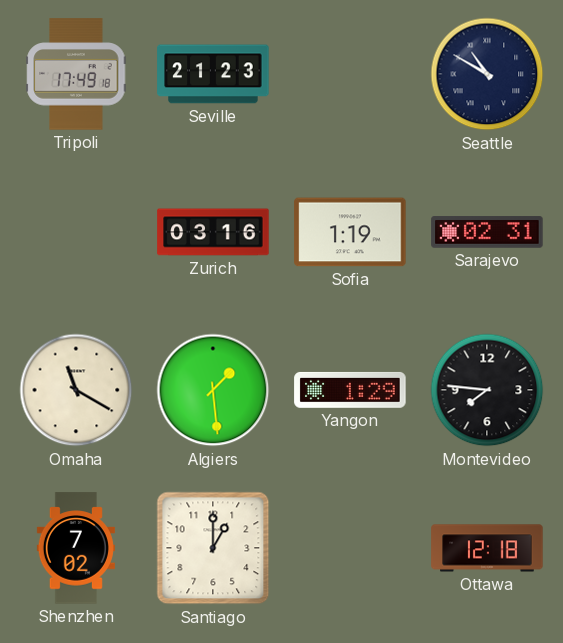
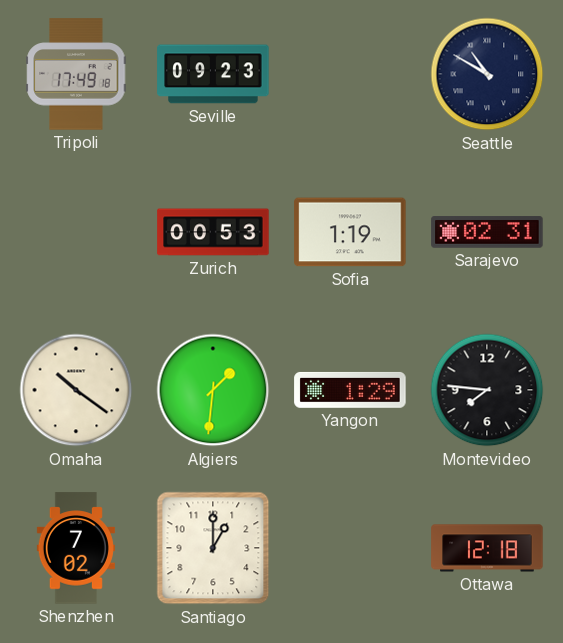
Seville: 21:23 -> 09:23
Zurich: 03:16 -> 00:53
Omaha: 11:20 -> 10:21
Algiers: 1:29 -> 1:31
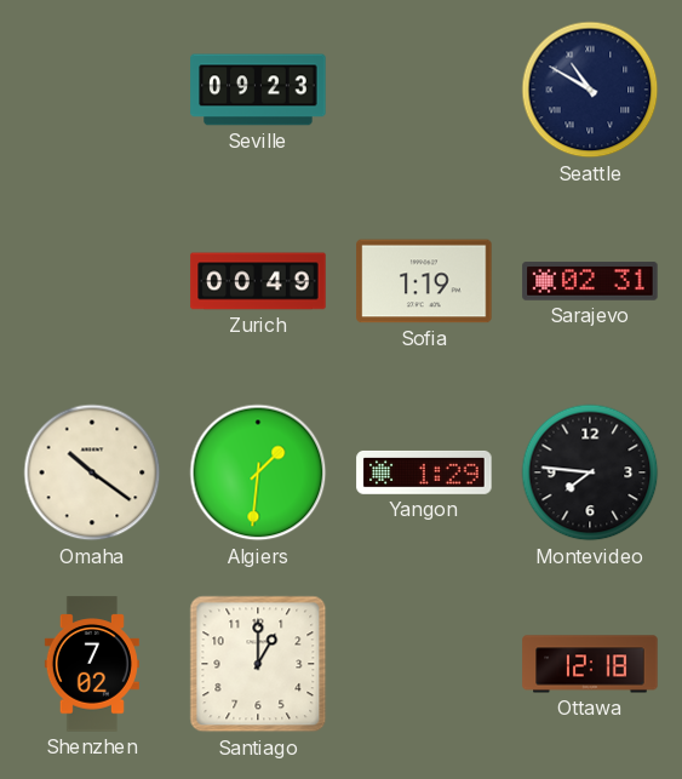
Tripoli: 17:49 -> none
Zurich: 00:53 -> 00:49
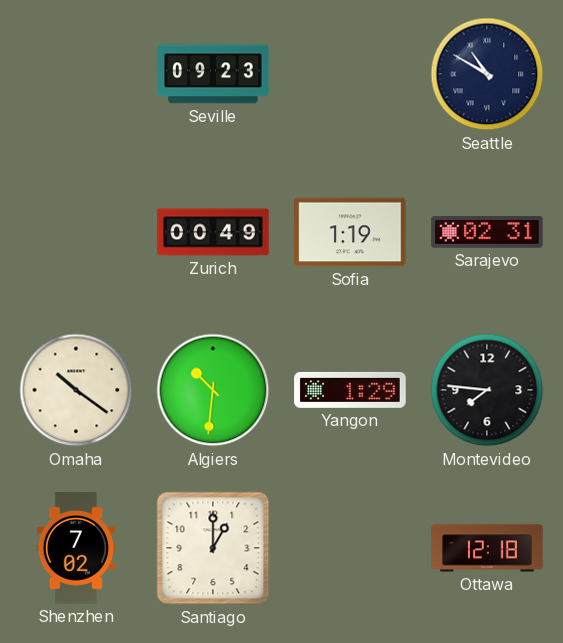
Algiers: 1:31 -> 10:31
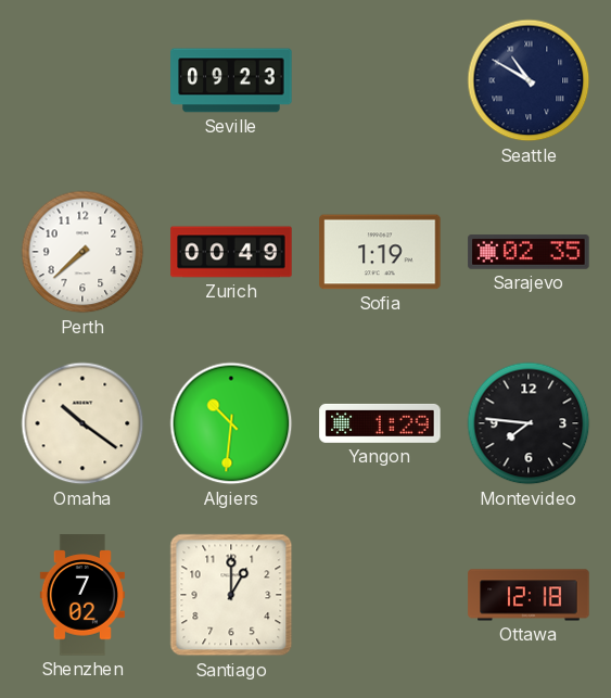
Perth: none -> 7:38
Sarajevo: 02:31 -> 02:35
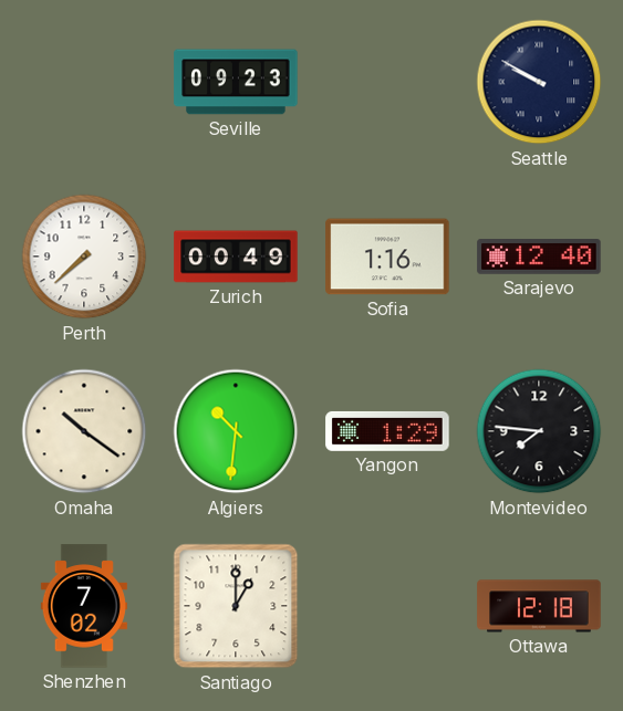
Seattle: 10:50 -> 9:50
Sofia: 1:19 -> 1:16
Sarajevo: 02:35 -> 12:40
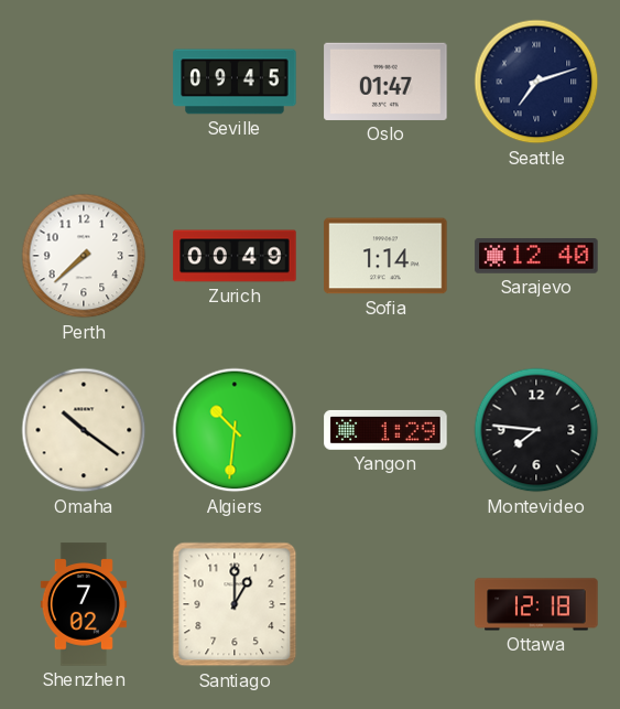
Seville: 09:23 -> 09:45
Oslo: none -> 01:47
Seattle: 9:50 -> 7:12
Sofia: 1:16 -> 1:14
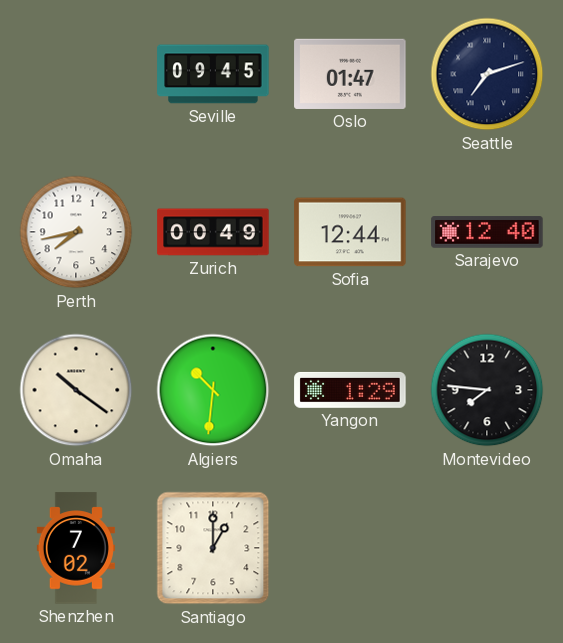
Perth: 7:38 -> 7:43
Sofia: 1:14 -> 12:44
Ottawa: 12:18 -> none
